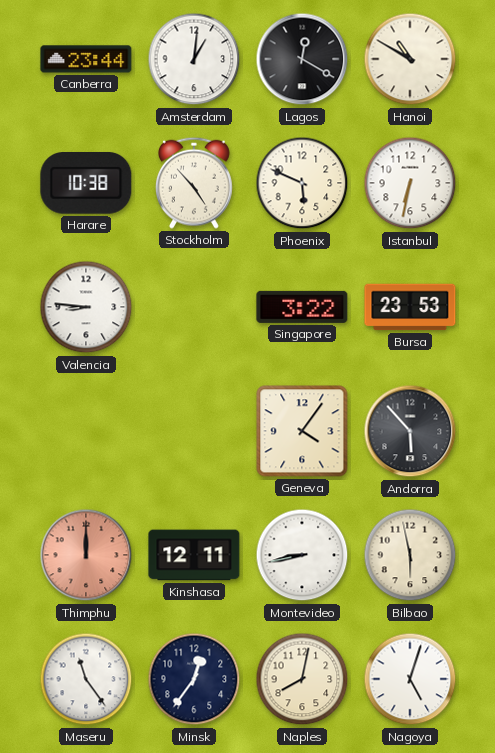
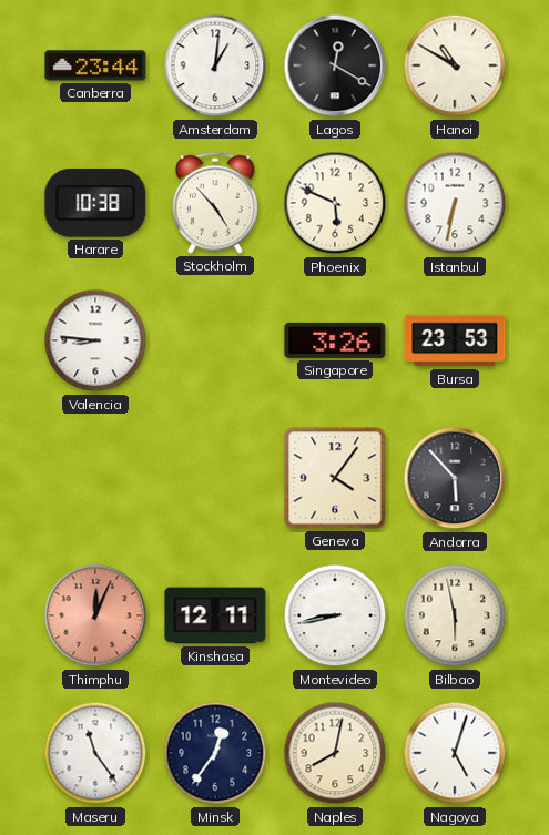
Singapore: 3:22 -> 3:26
Thimphu: 12:00 -> 12:04
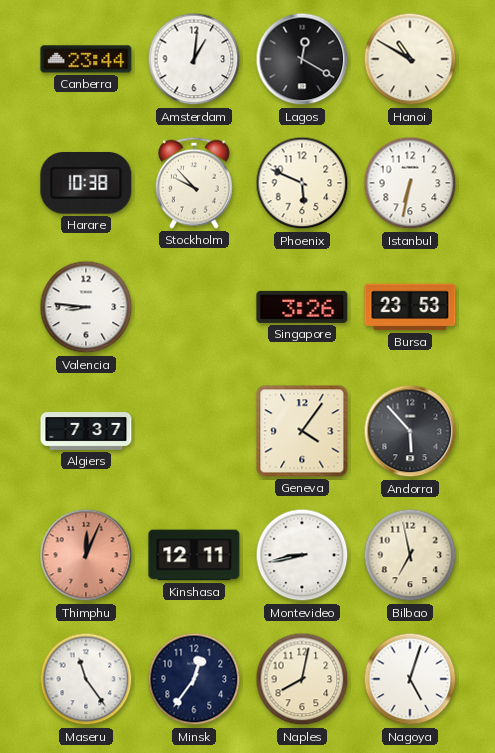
Stockholm: 4:53 -> 9:53
Algiers: none -> 7:37
Bilbao: 5:58 -> 6:58
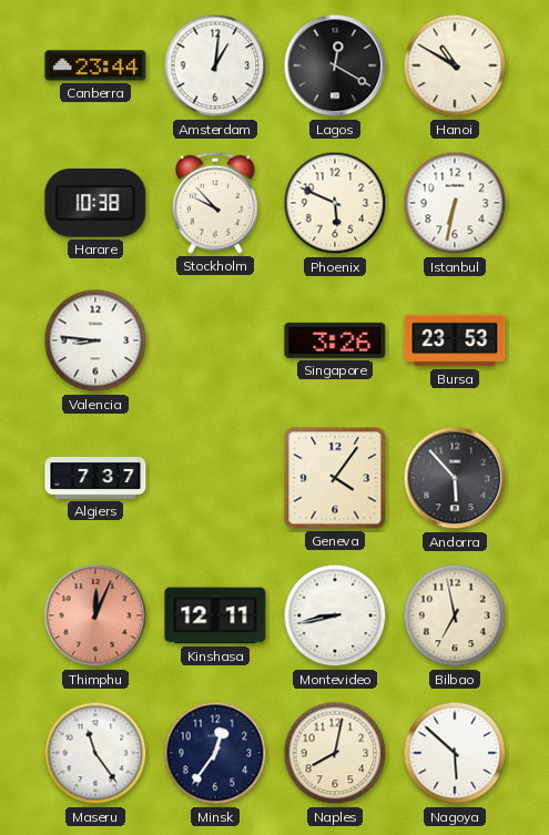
Nagoya: 5:03 -> 5:52
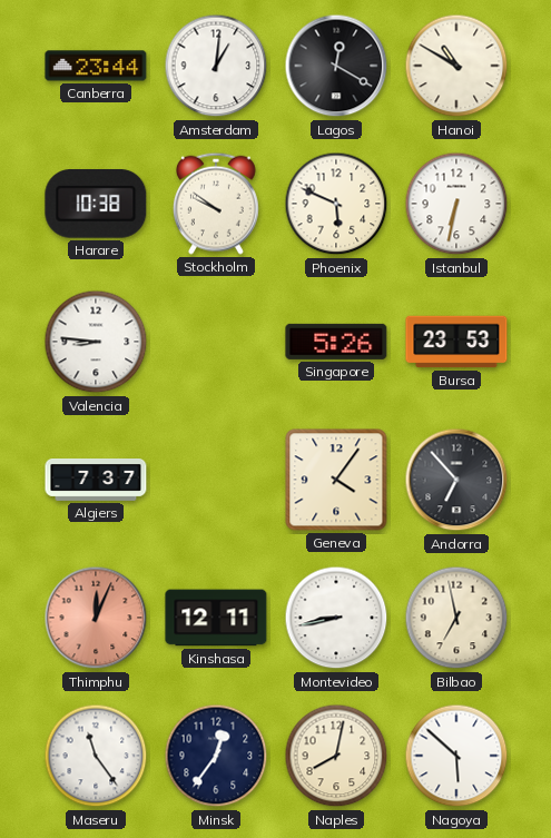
Stockholm: 9:53 -> 9:51
Singapore: 3:26 -> 5:26
Andorra: 5:53 -> 6:53
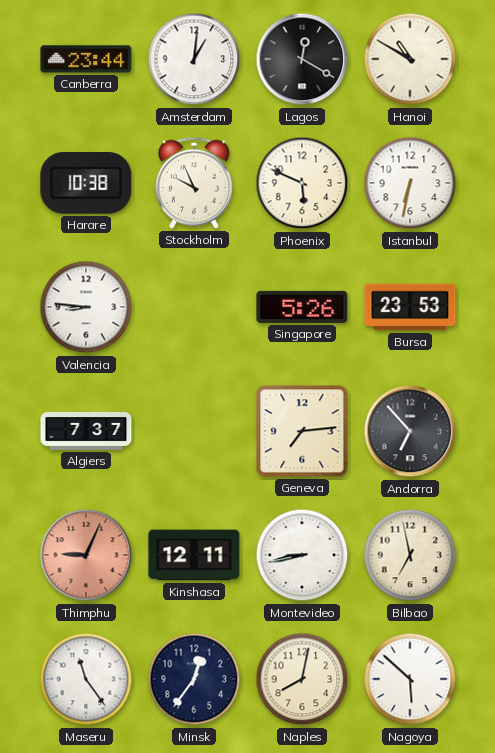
Stockholm: 9:51 -> 9:56
Geneva: 4:06 -> 7:14
Thimphu: 12:04 -> 9:04
